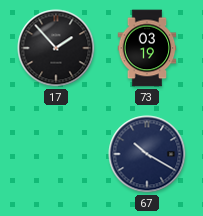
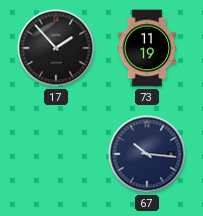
73: 03:19 -> 11:19
67: 10:20 -> 10:16
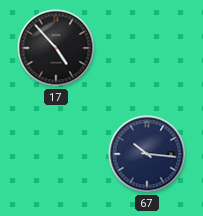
17: 1:53 -> 4:53
73: 11:19 -> none
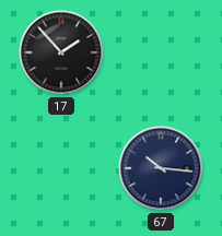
17: 4:53 -> 1:53
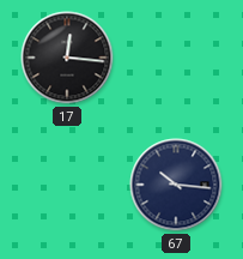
17: 1:53 -> 12:16
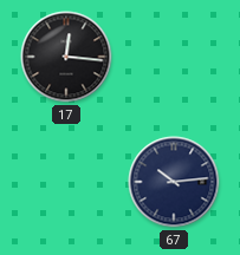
67: 10:16 -> 10:14
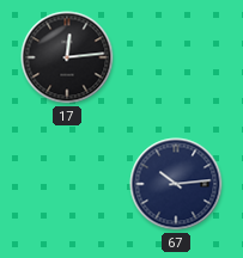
17: 12:16 -> 12:14
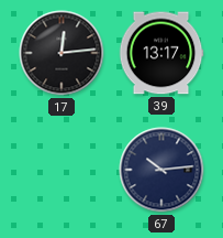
39: none -> 13:17
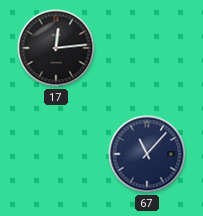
39: 13:17 -> none
67: 10:14 -> 11:07
